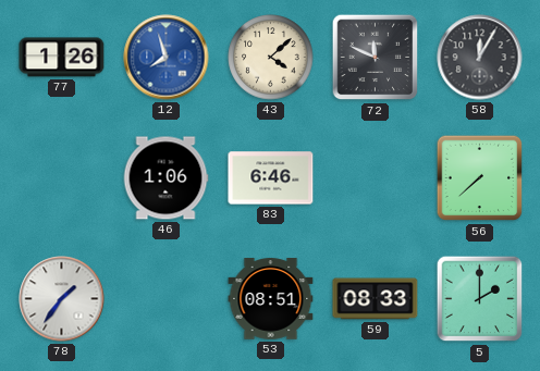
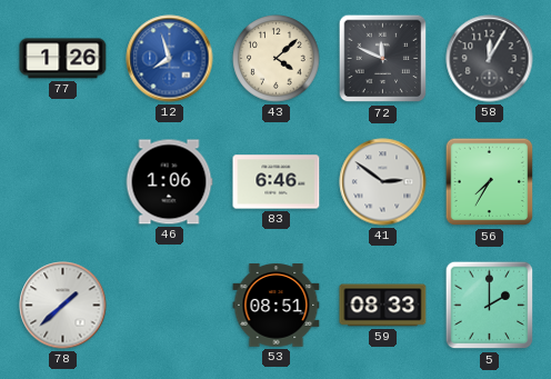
41: none -> 2:51
56: 7:38 -> 7:35
78: 1:36 -> 1:38
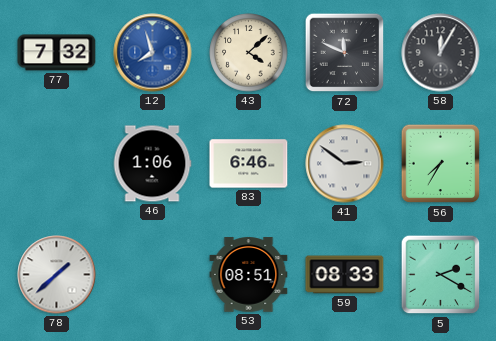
77: 1:26 -> 7:32
5: 2:00 -> 2:20
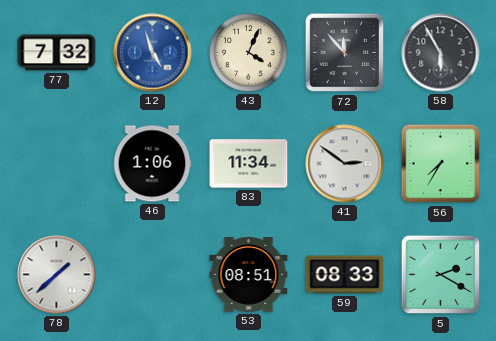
12: 7:57 -> 4:57
43: 4:08 -> 4:04
72: 11:49 -> 11:53
58: 12:05 -> 5:55
83: 6:46 -> 11:34
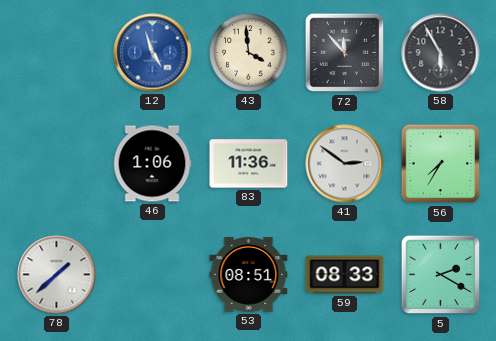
77: 7:32 -> none
43: 4:04 -> 3:59
83: 11:34 -> 11:36
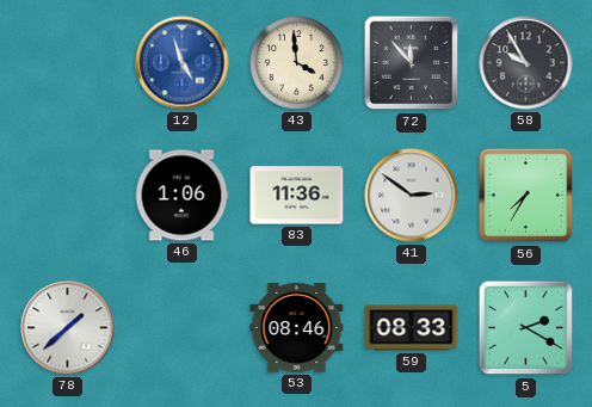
58: 5:55 -> 9:55
53: 08:51 -> 08:46
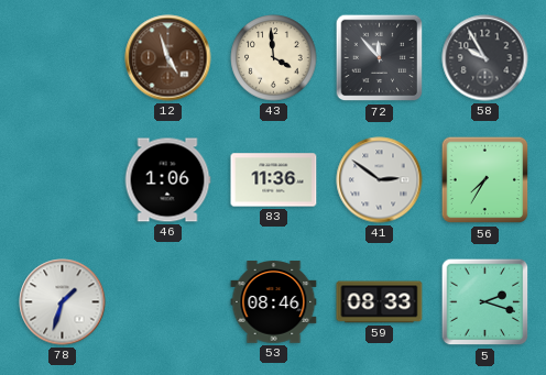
12 dial: blue -> brown
78: 1:38 -> 1:33
5: 2:20 -> 2:18
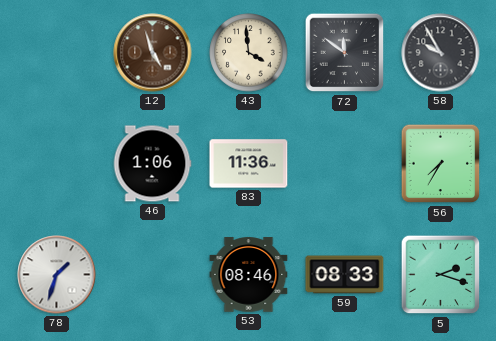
72: 11:53 -> 11:51
41: 2:51 -> none
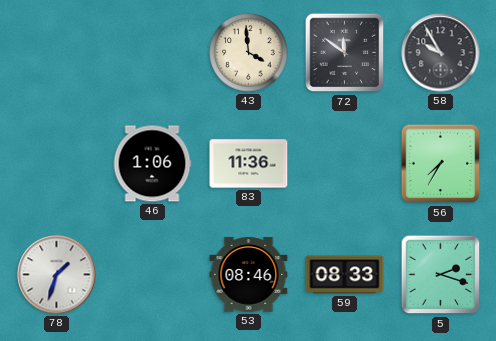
12: 4:57 -> none
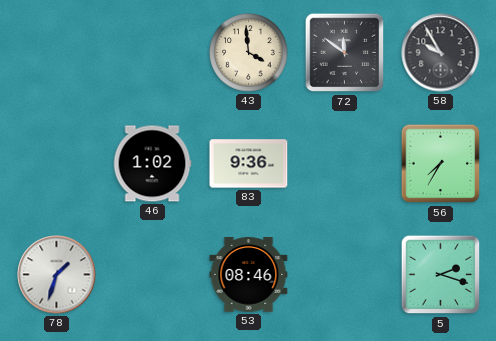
46: 1:06 -> 1:02
83: 11:36 -> 9:36
59: 08:33 -> none
